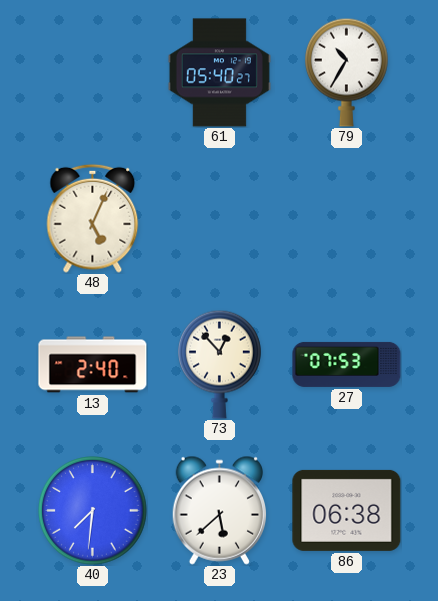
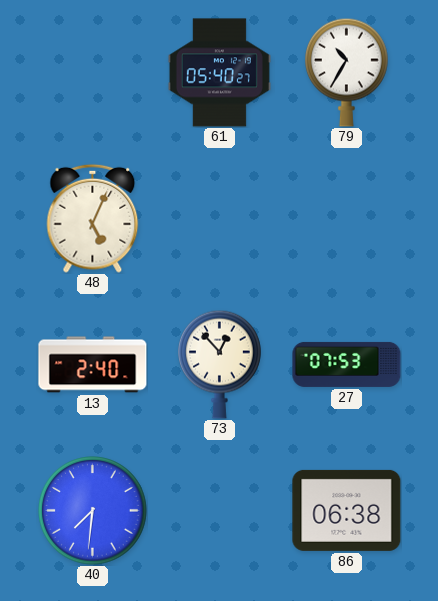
23: 5:38 -> none
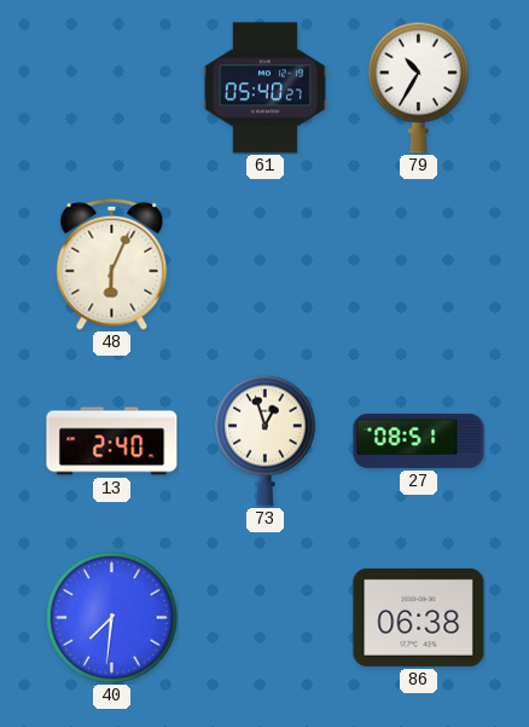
48: 5:04 -> 6:04
73: 12:53 -> 12:57
27: 07:53 -> 08:51
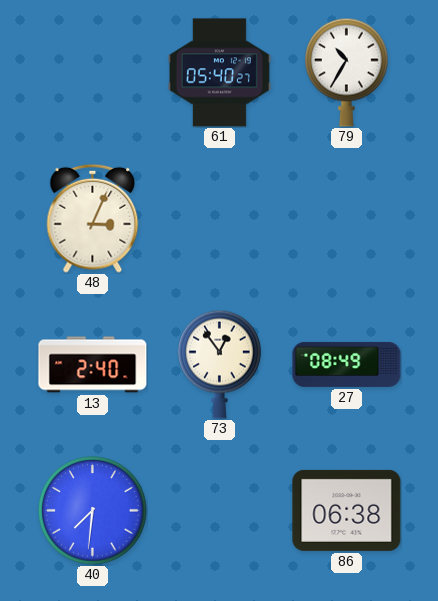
48: 6:04 -> 3:04
73: 12:57 -> 12:54
27: 08:51 -> 08:49
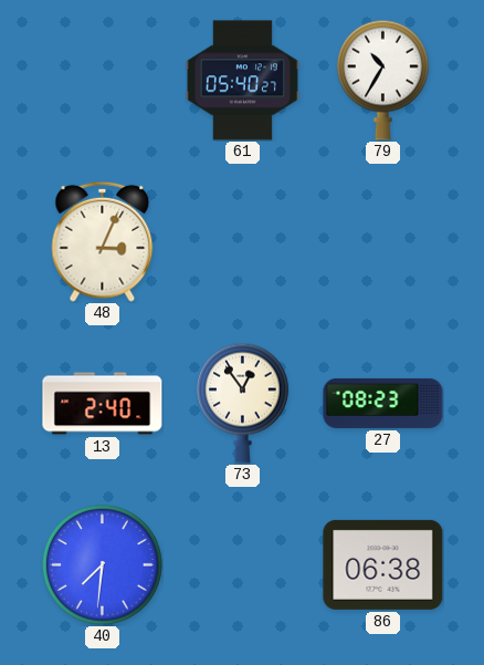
27: 08:49 -> 08:23
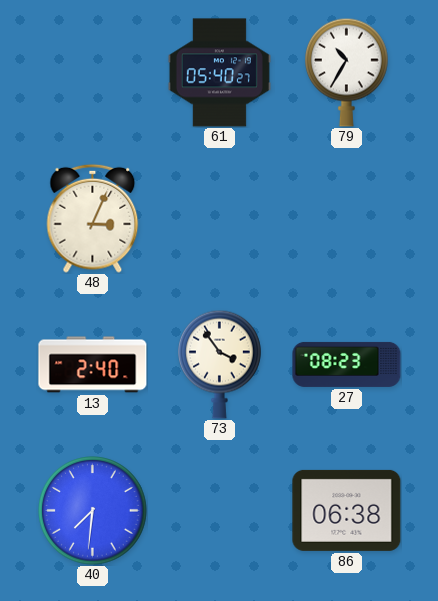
73: 12:54 -> 3:54
